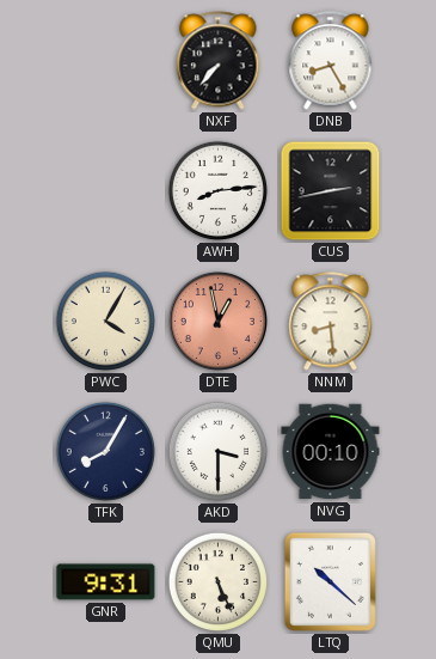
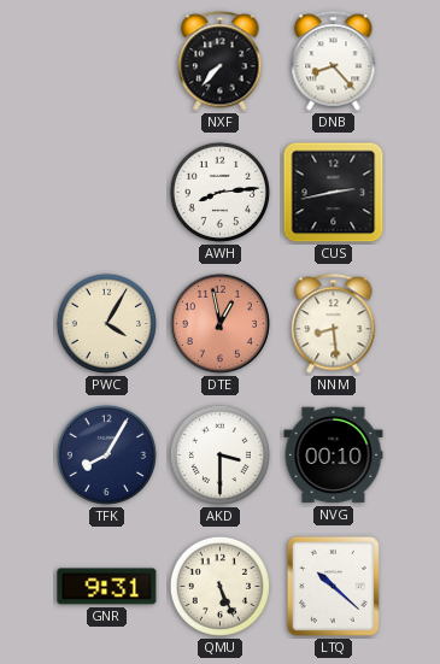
DNB: 8:25 -> 8:23
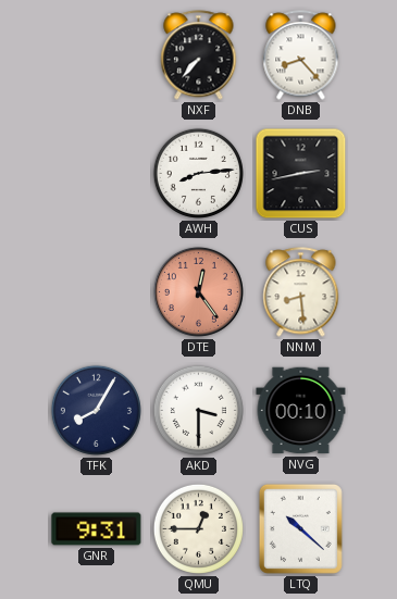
PWC: 4:05 -> none
DTE: 12:58 -> 12:24
QMU: 5:26 -> 12:45
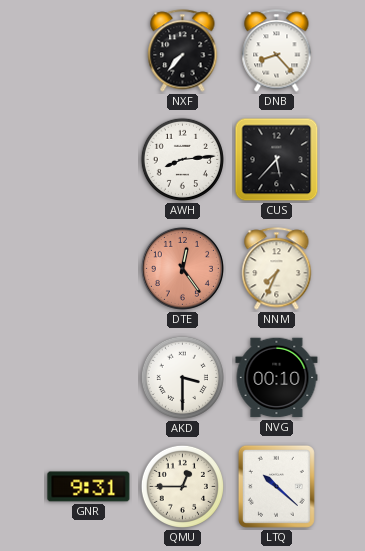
CUS: 2:43 -> 5:37
NNM: 8:29 -> 7:34
TFK: 8:05 -> none
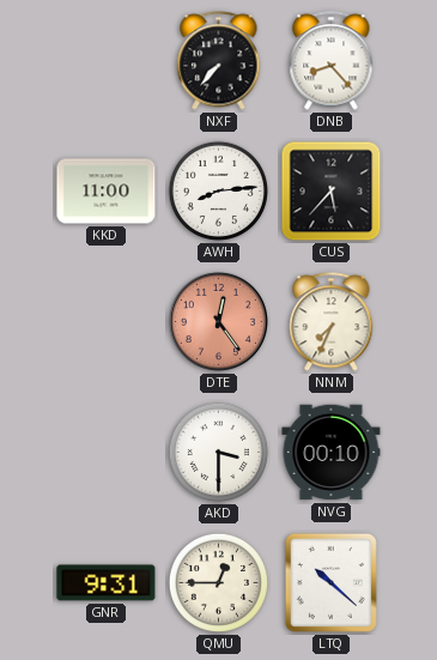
KKD: none -> 11:00
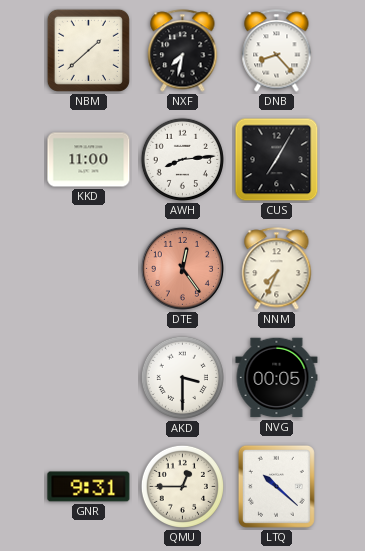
NBM: none -> 1:38
NXF: 7:37 -> 7:32
CUS: 5:37 -> 7:05
NVG: 00:10 -> 00:05
